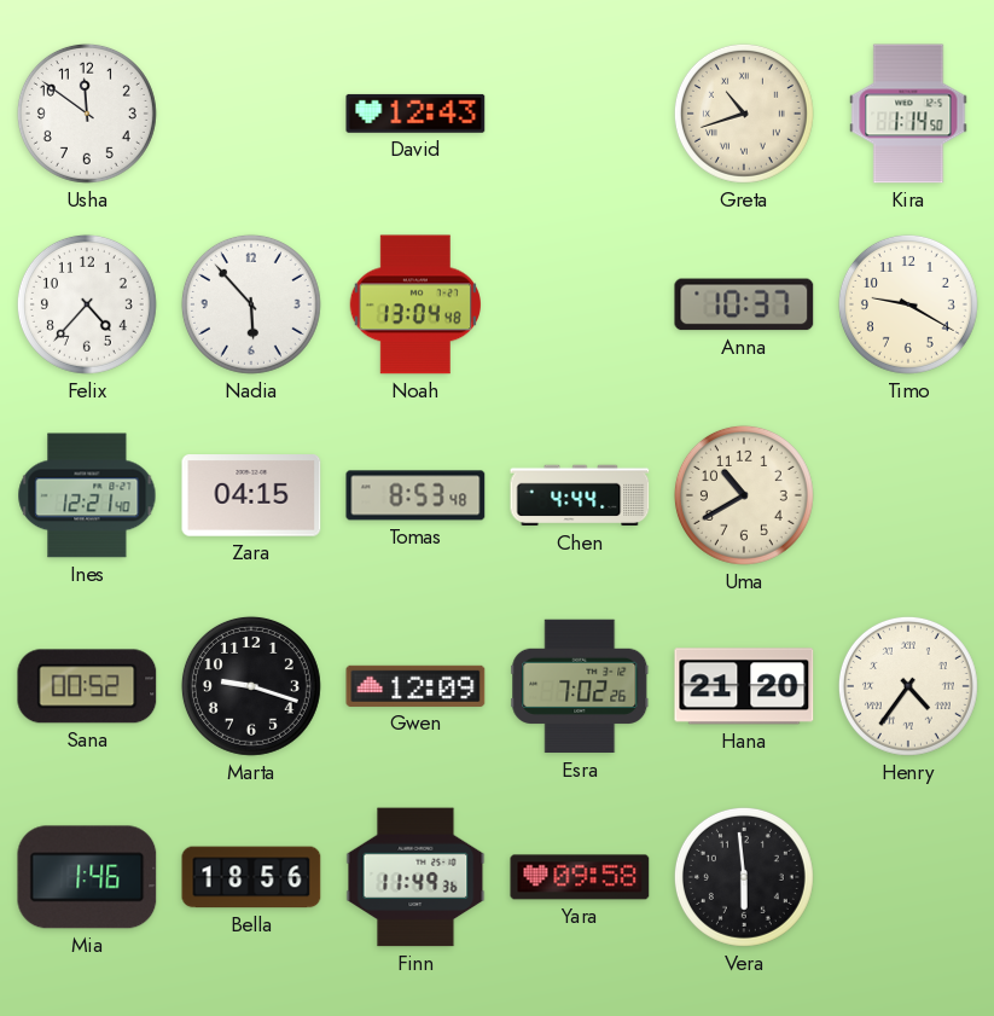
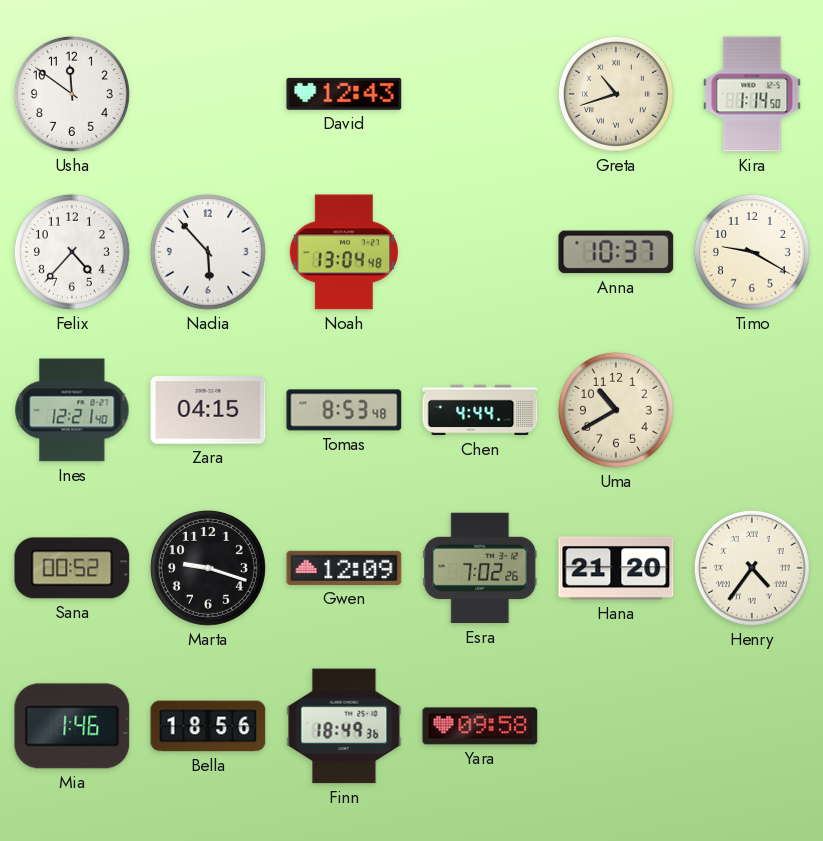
Finn: 11:49 -> 18:49
Vera: 5:59 -> none
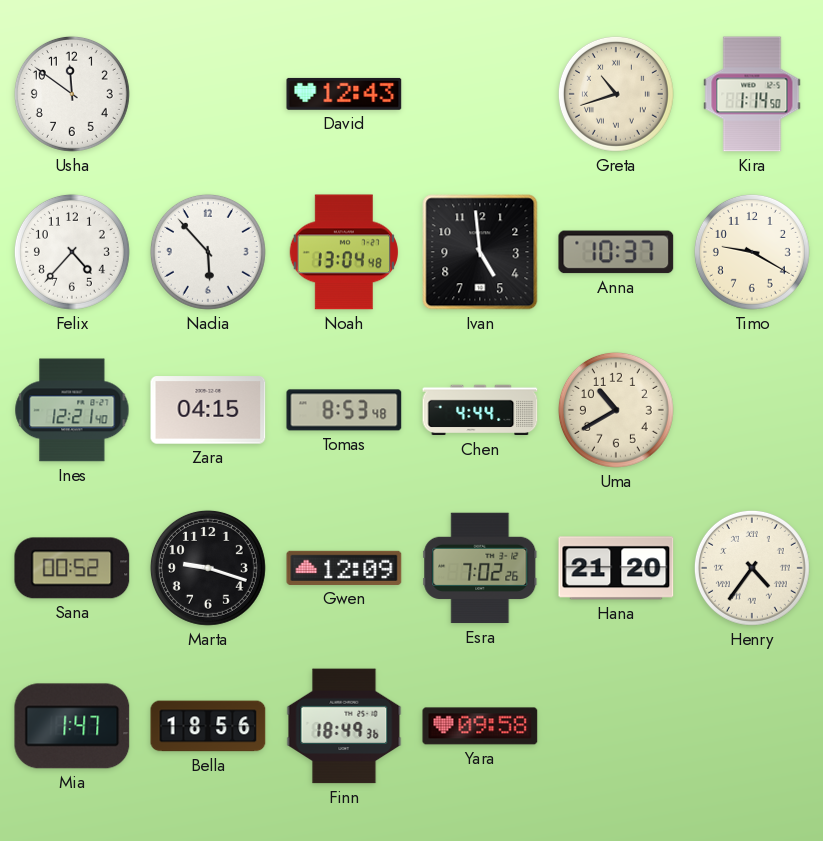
Ivan: none -> 4:59
Mia: 1:46 -> 1:47
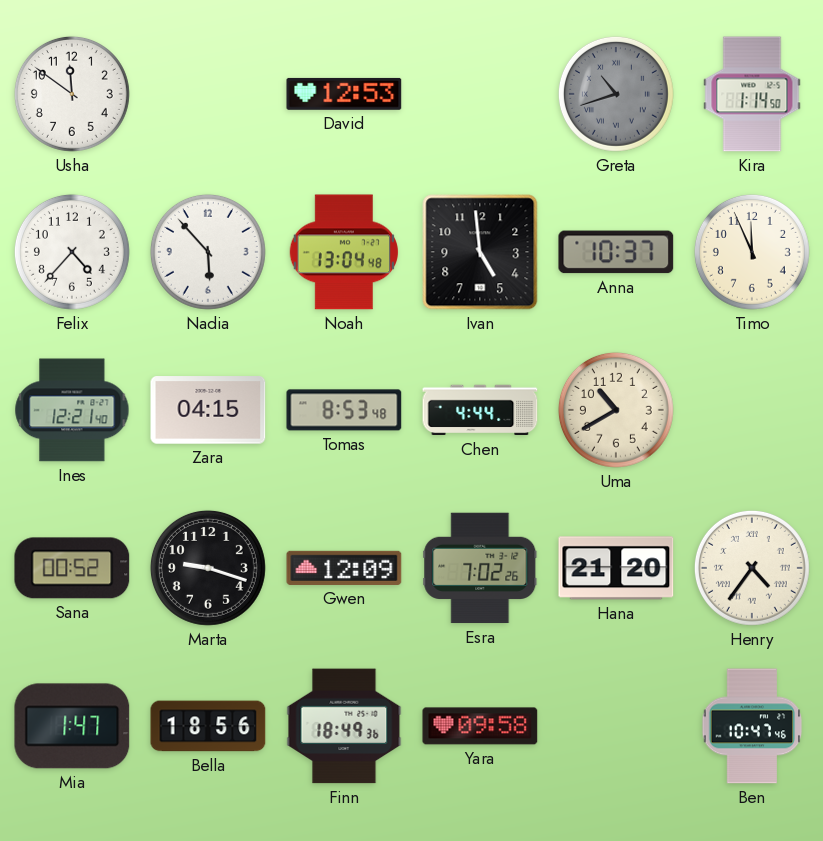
David: 12:43 -> 12:53
Greta dial: cream -> grey
Timo: 9:20 -> 11:56
Ben: none -> 10:47
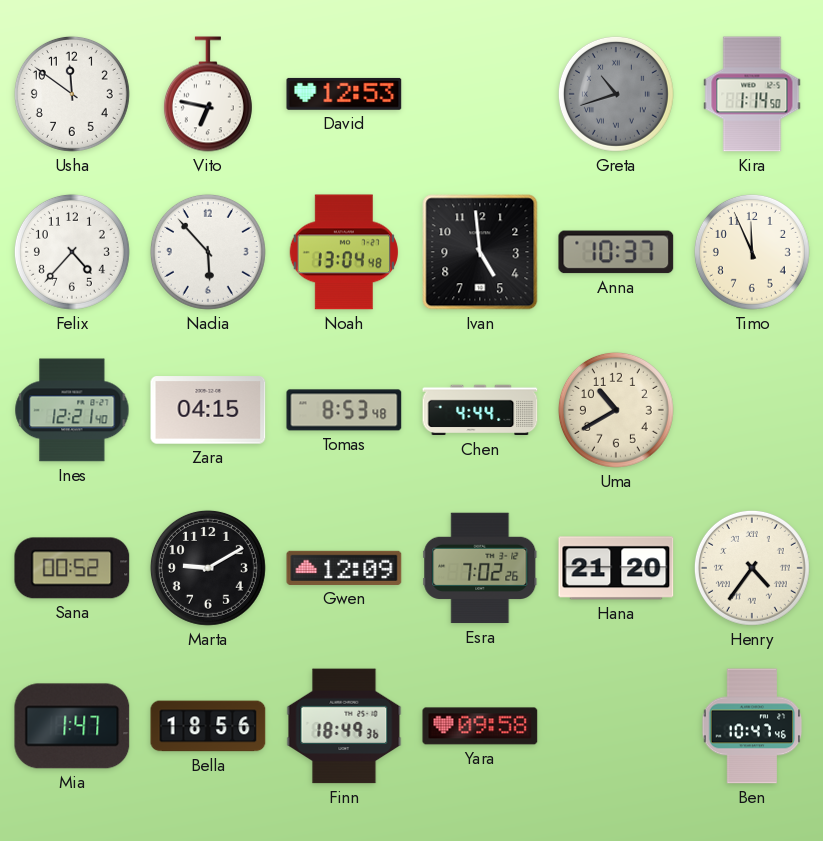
Vito: none -> 6:47
Marta: 9:18 -> 9:10
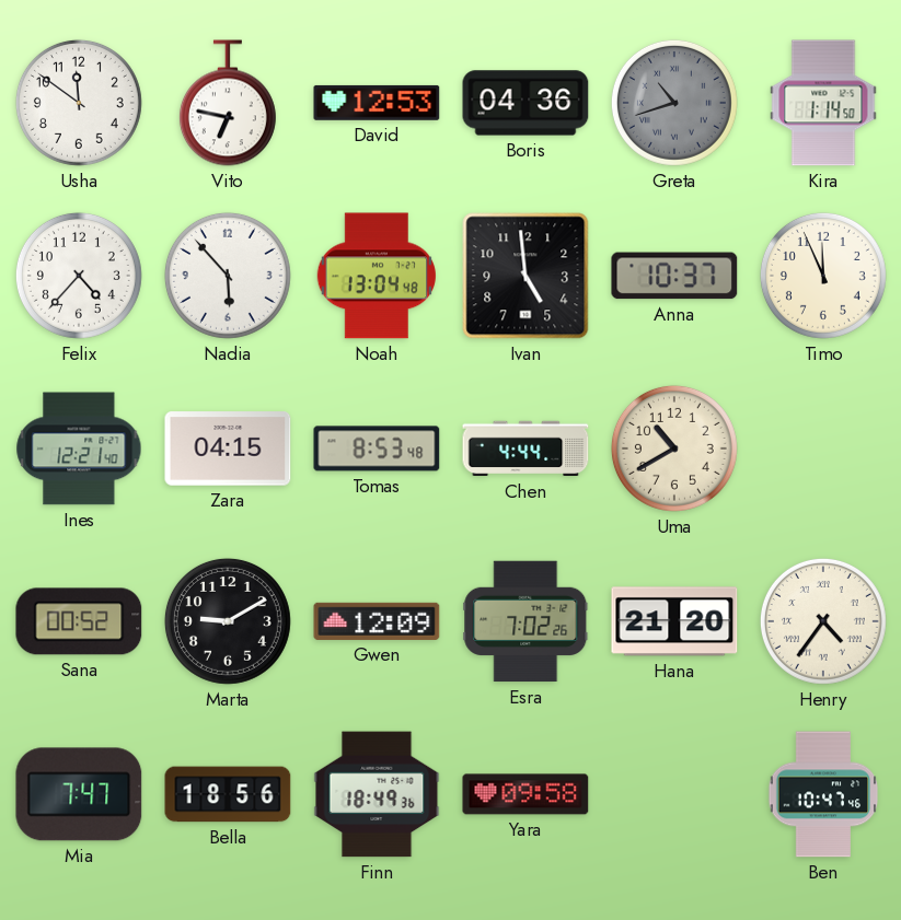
Boris: none -> 04:36
Mia: 1:47 -> 7:47
